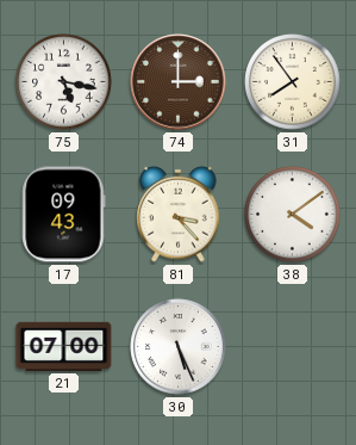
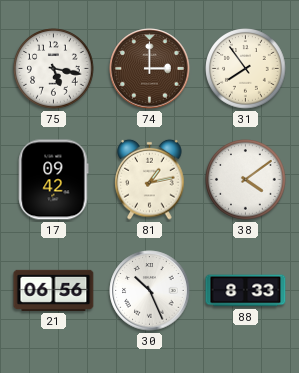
17: 09:43 -> 09:42
81: 3:23 -> 1:13
21: 07:00 -> 06:56
30: 5:26 -> 10:26
88: none -> 8:33
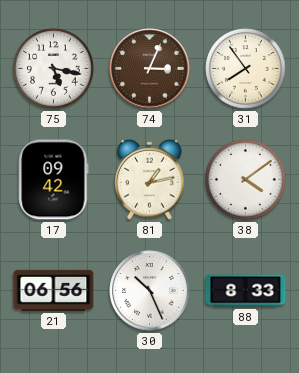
74: 3:00 -> 3:04
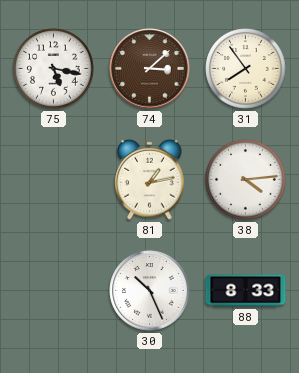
74: 3:04 -> 3:08
17: 09:42 -> none
38: 4:09 -> 4:14
21: 06:56 -> none
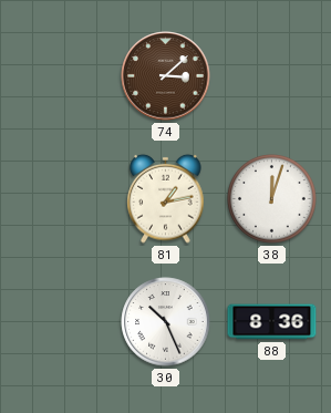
75: 5:17 -> none
31: 7:54 -> none
38: 4:14 -> 12:03
88: 8:33 -> 8:36
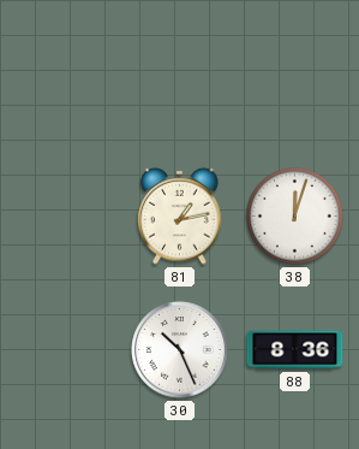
74: 3:08 -> none
